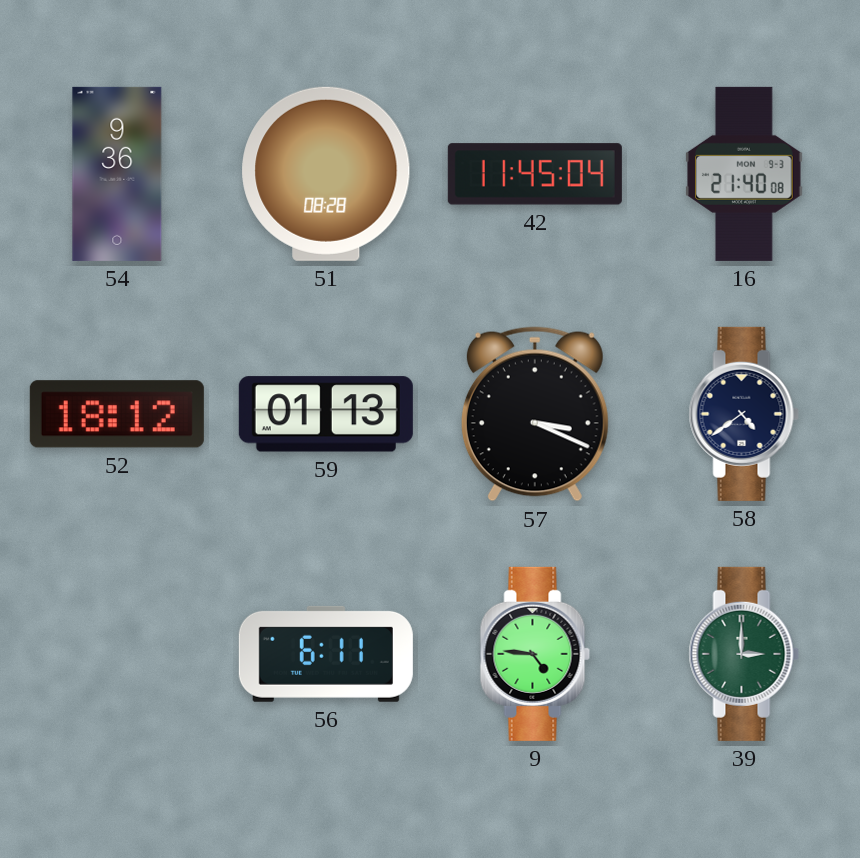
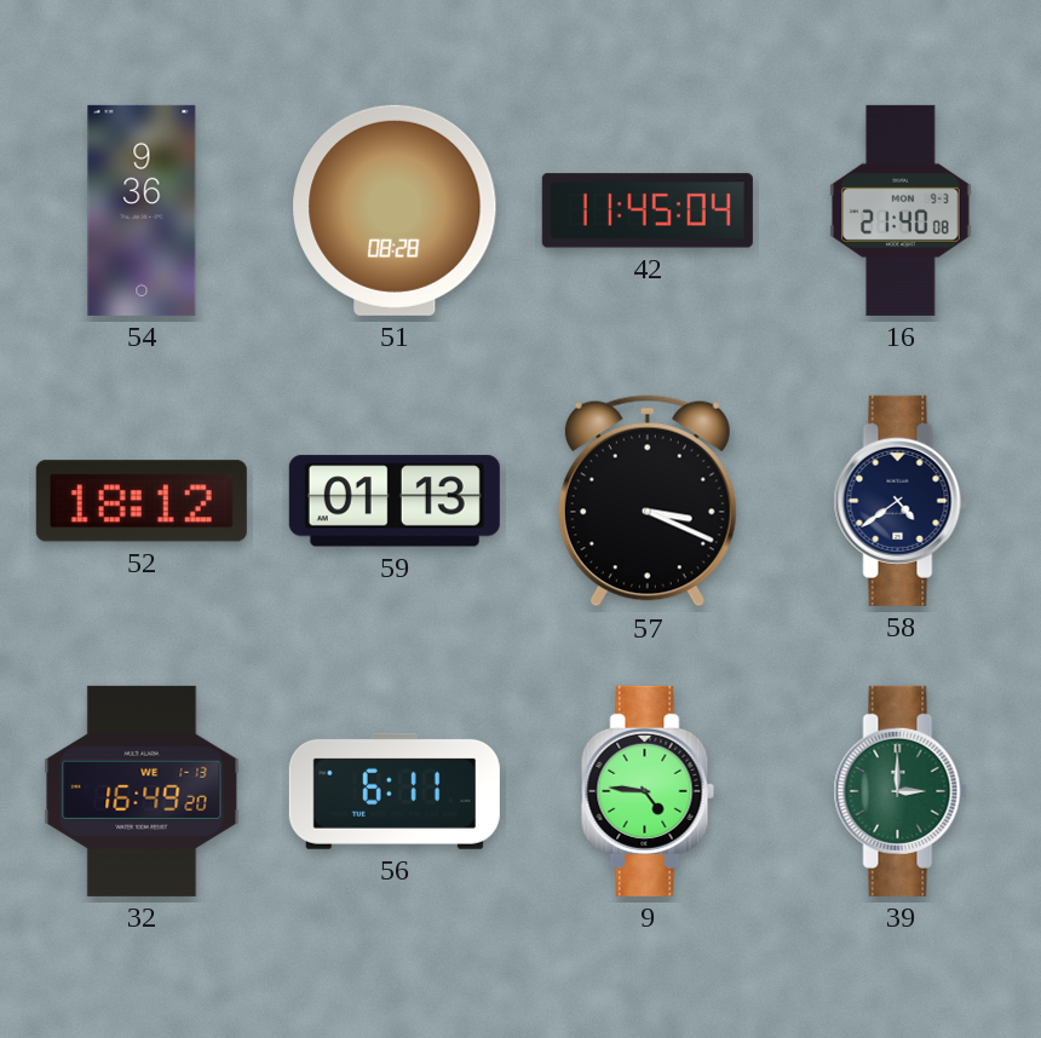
32: none -> 16:49
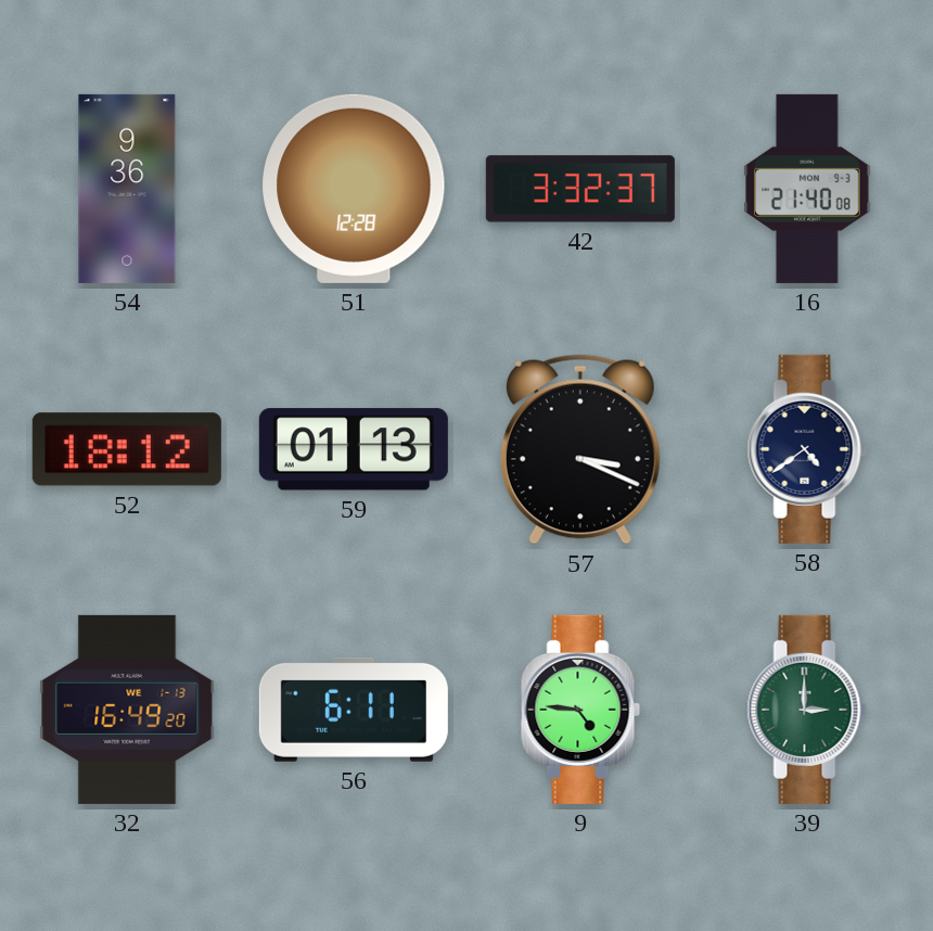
51: 08:28 -> 12:28
42: 11:45 -> 3:32
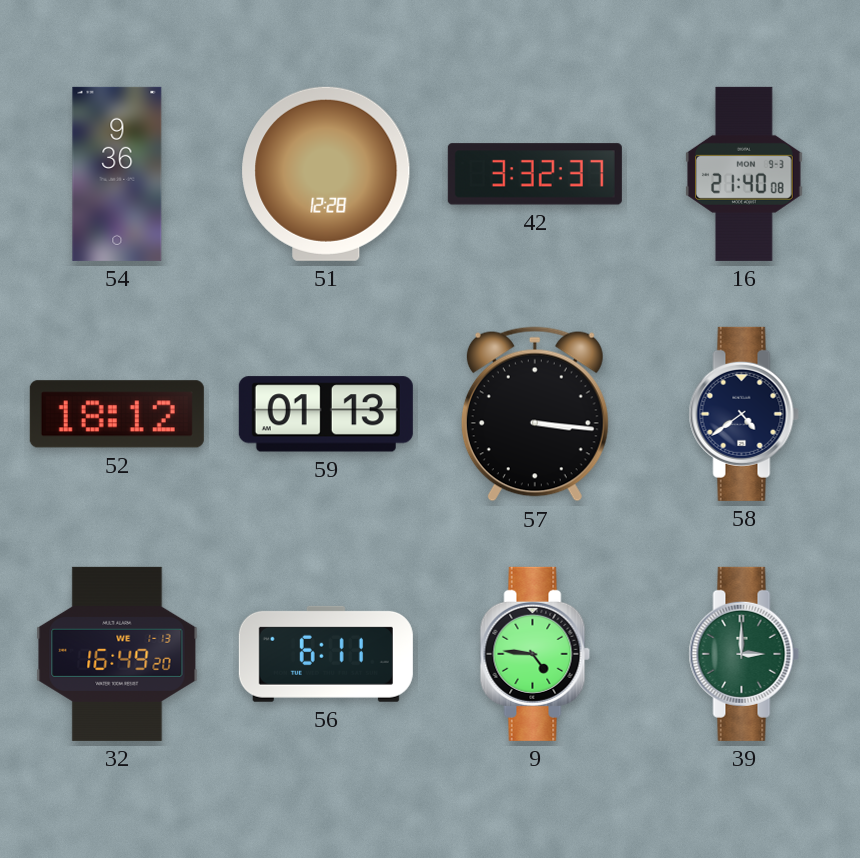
57: 3:19 -> 3:16
